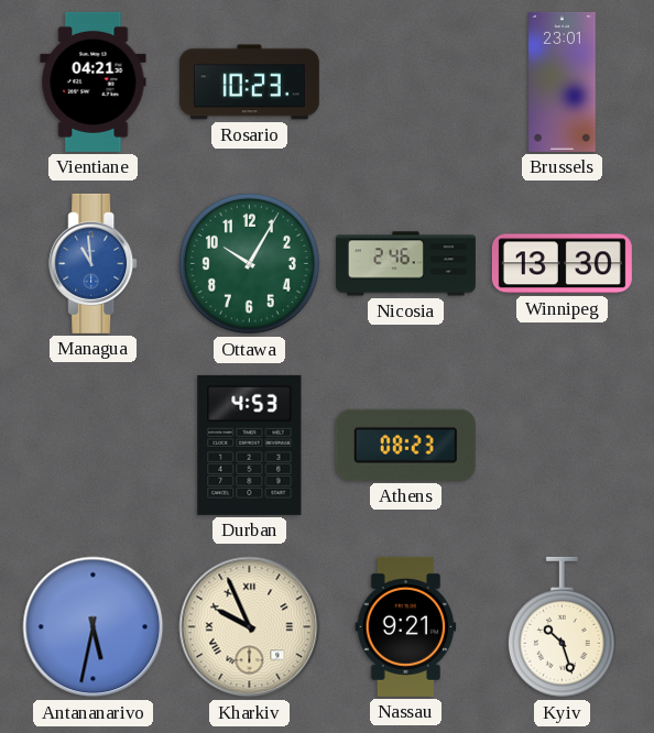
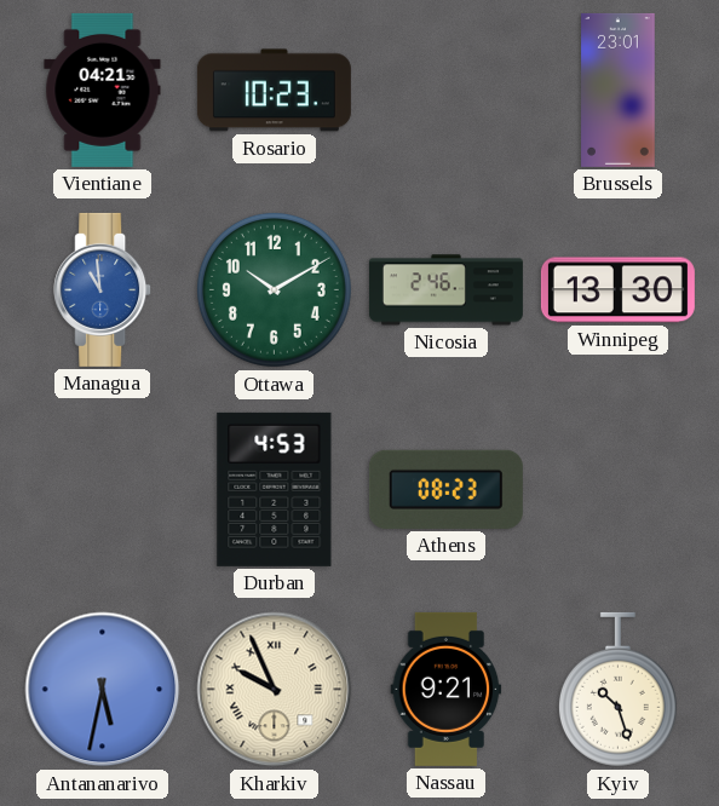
Ottawa: 10:05 -> 10:10
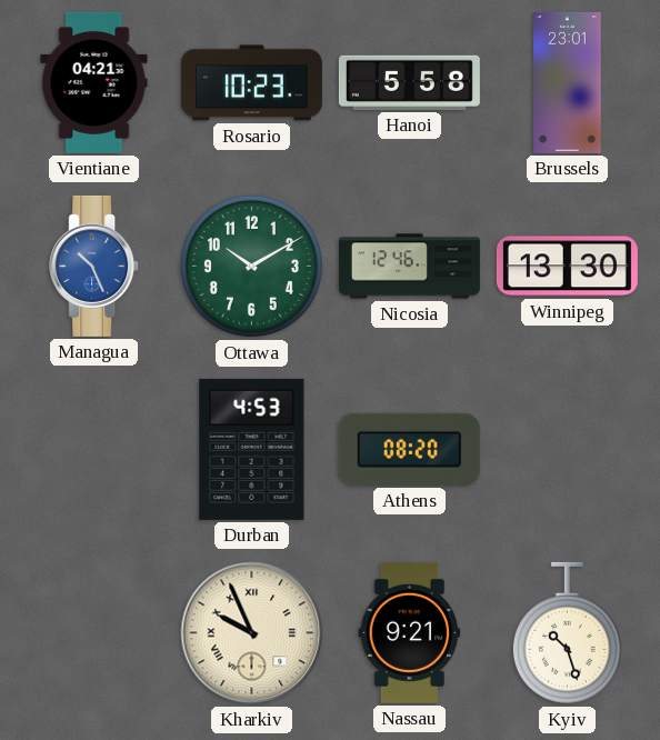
Hanoi: none -> 5:58
Managua: 10:59 -> 10:26
Nicosia: 2:46 -> 12:46
Athens: 08:23 -> 08:20
Antananarivo: 5:32 -> none
